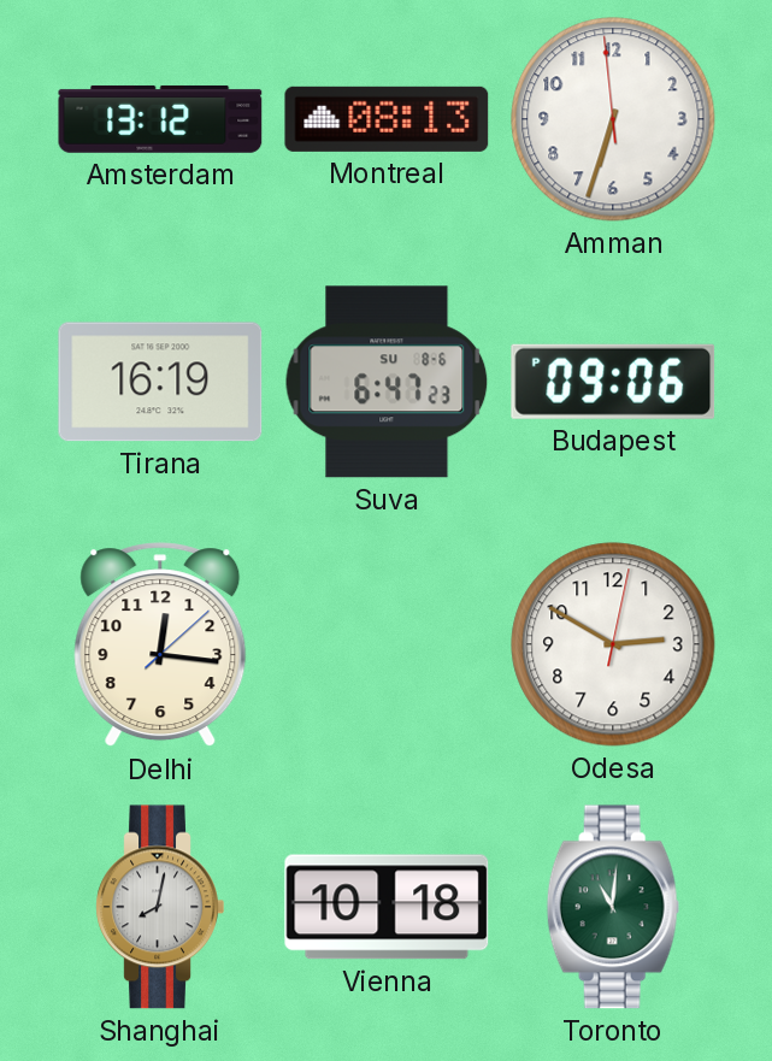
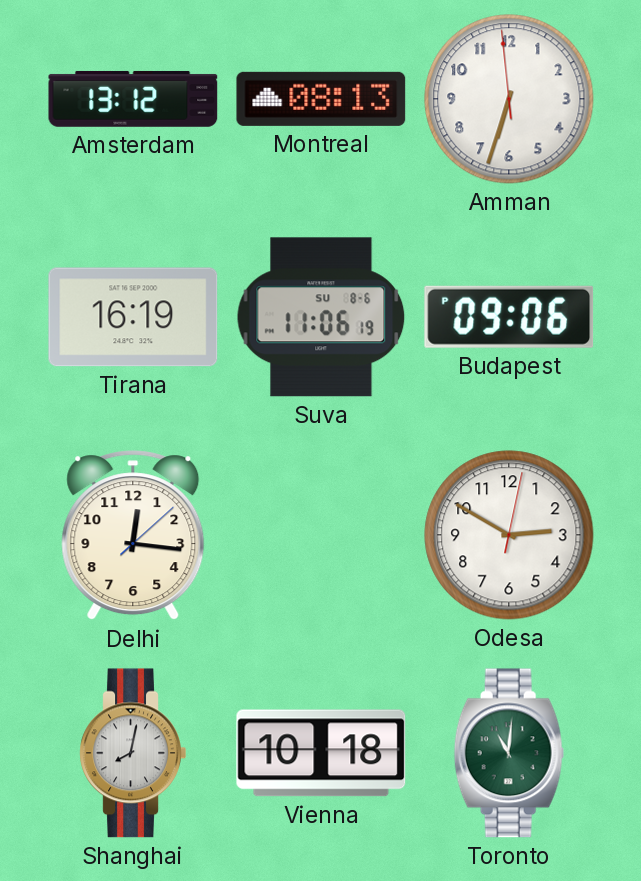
Suva: 6:47 -> 11:06
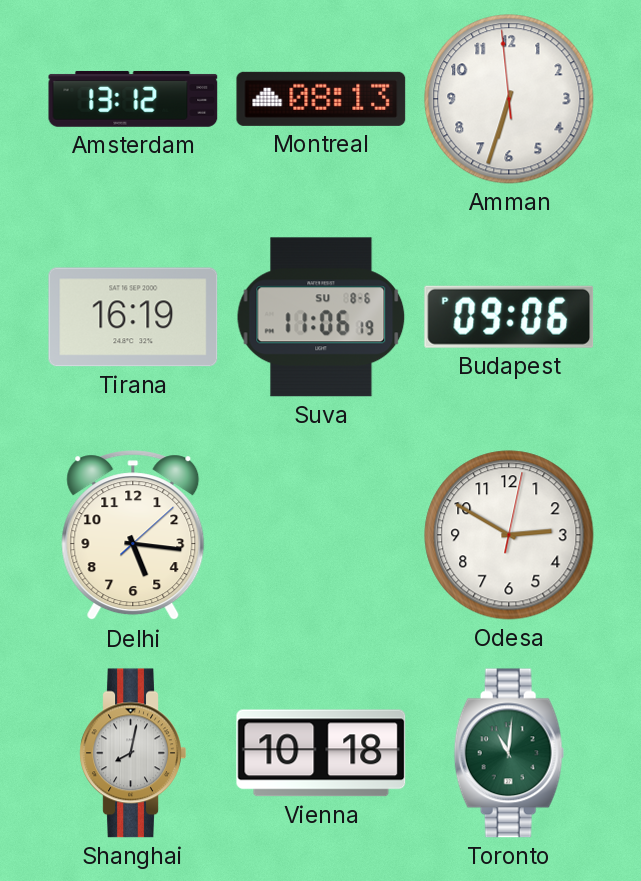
Delhi: 12:16 -> 5:16
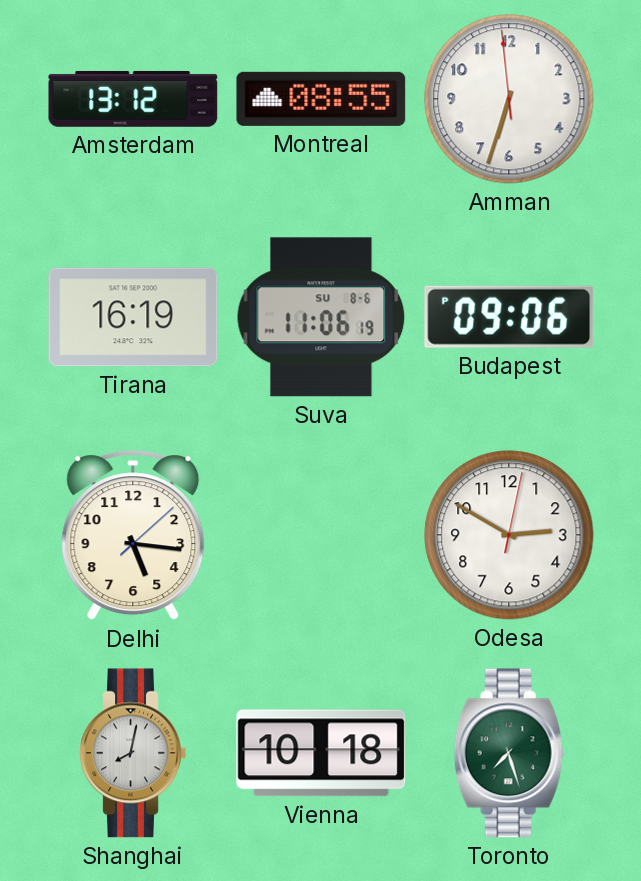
Montreal: 08:13 -> 08:55
Toronto: 11:01 -> 7:27
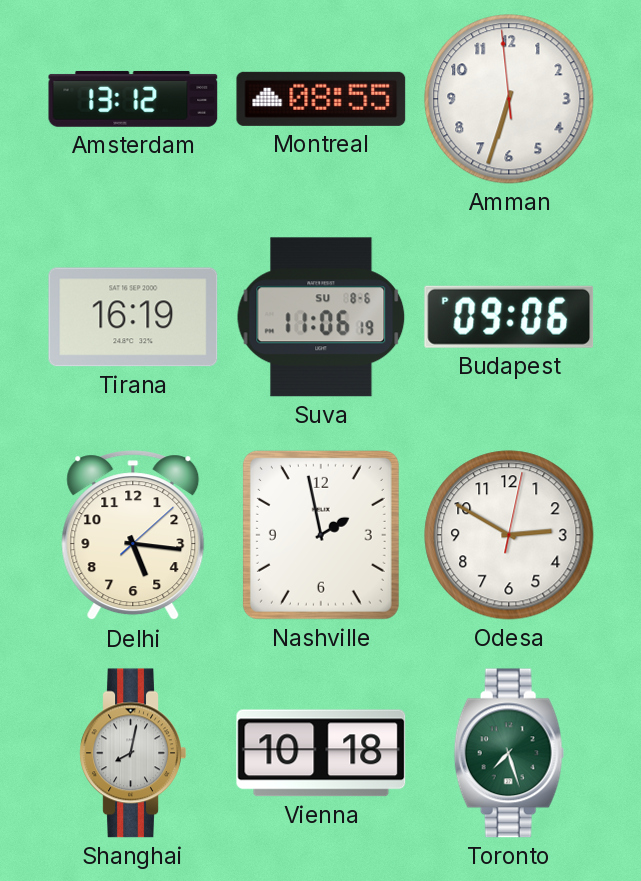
Nashville: none -> 1:58
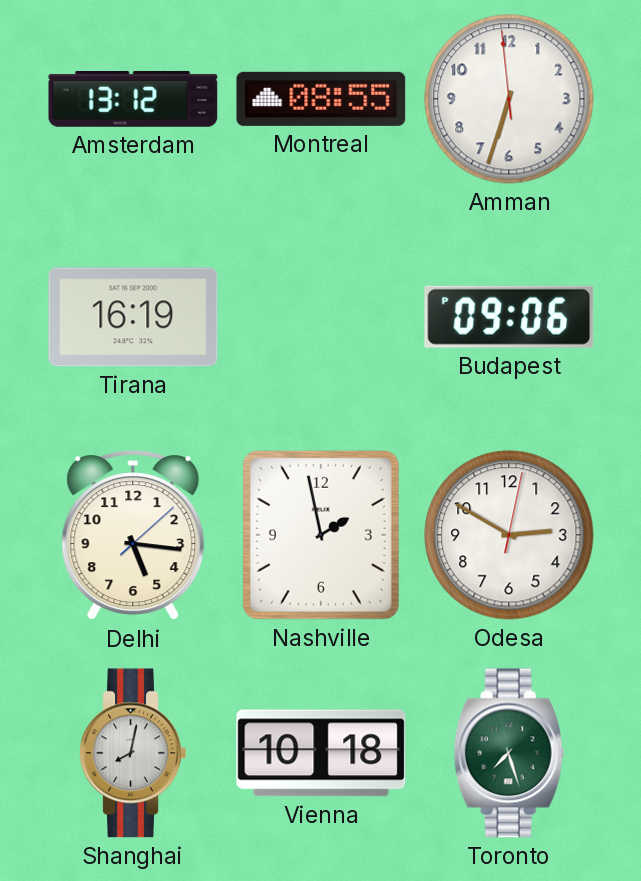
Suva: 11:06 -> none
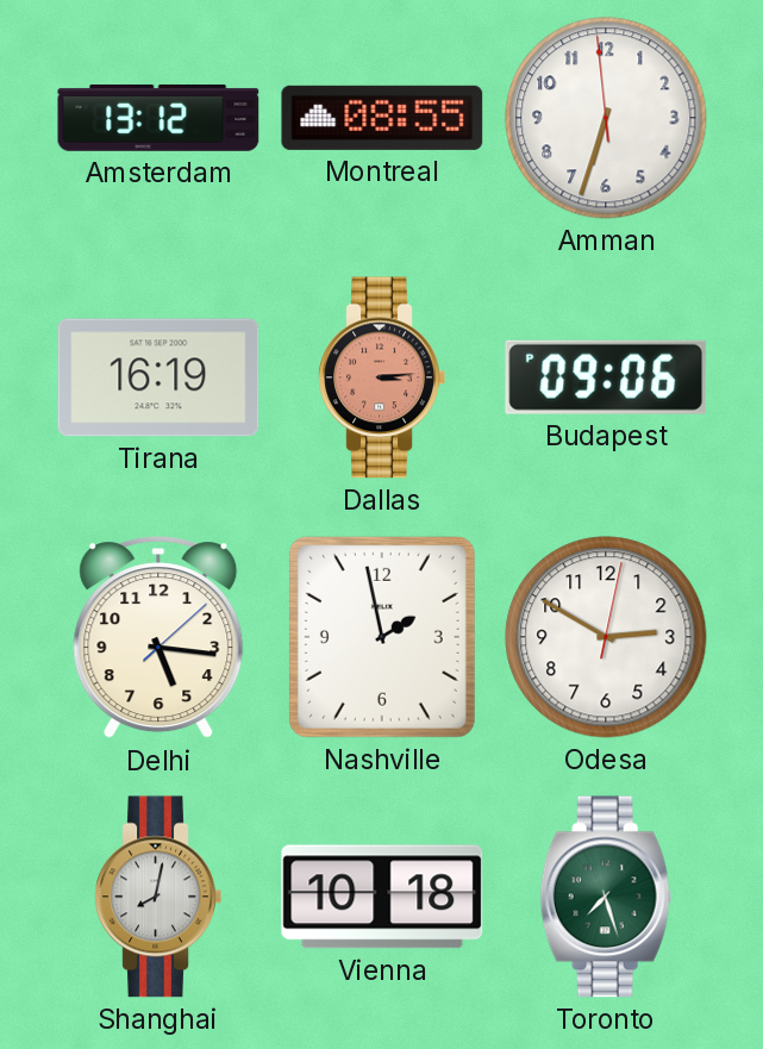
Dallas: none -> 3:14
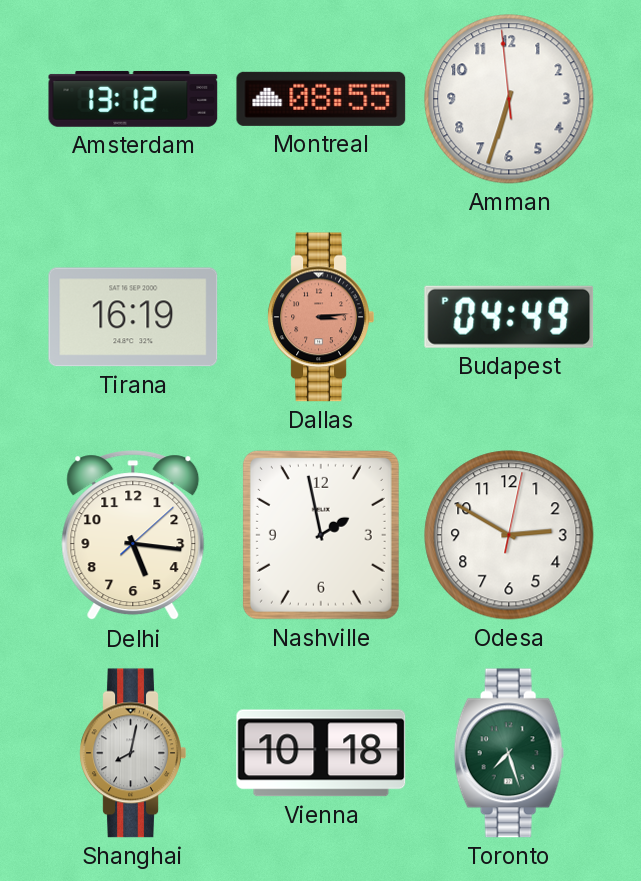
Budapest: 09:06 -> 04:49
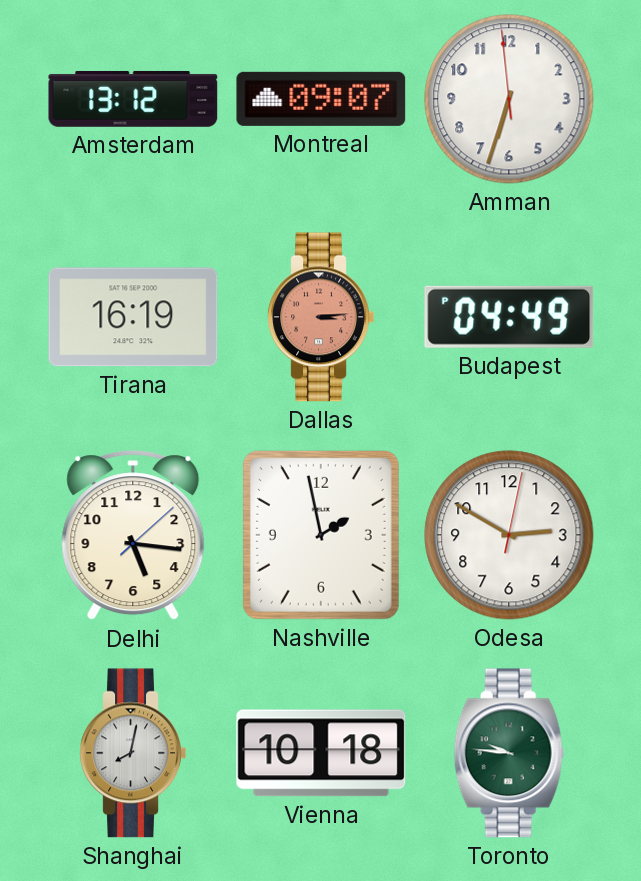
Montreal: 08:55 -> 09:07
Toronto: 7:27 -> 9:46
